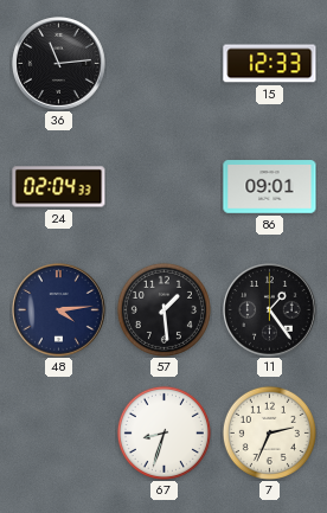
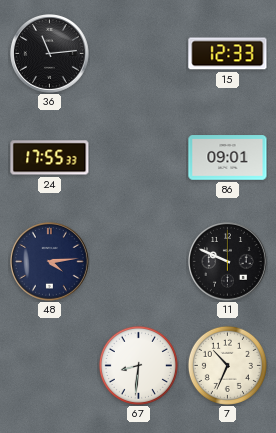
24: 02:04 -> 17:55
57: 1:29 -> none
11: 1:24 -> 9:49
67: 8:33 -> 8:31
7: 2:34 -> 10:34
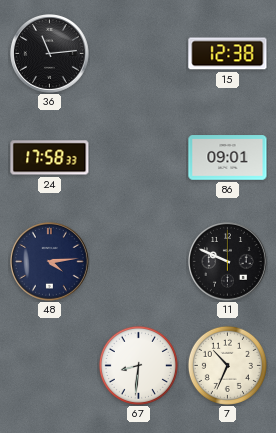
15: 12:33 -> 12:38
24: 17:55 -> 17:58
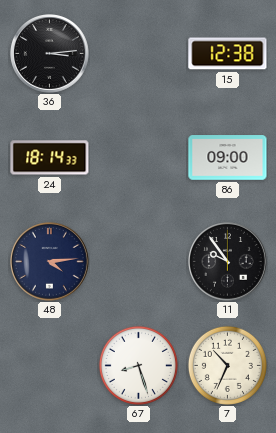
36: 11:14 -> 3:14
24: 17:58 -> 18:14
86: 09:01 -> 09:00
11: 9:49 -> 9:54
67: 8:31 -> 8:27
